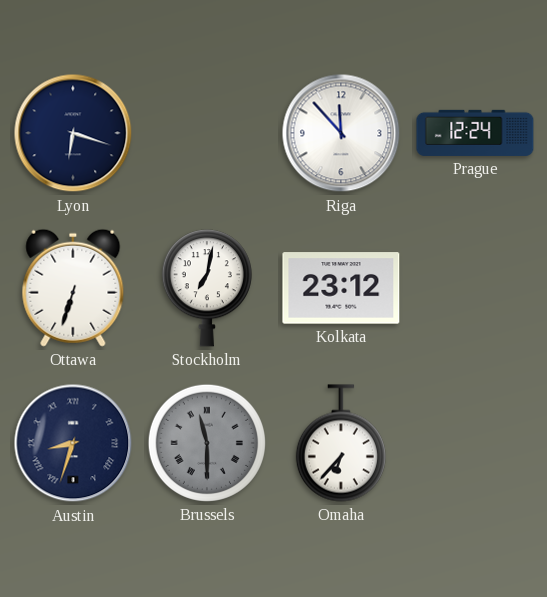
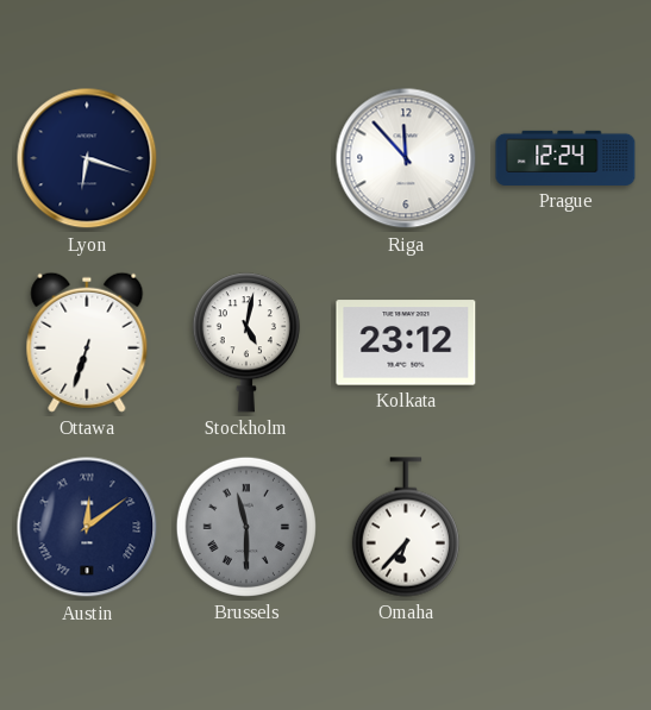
Stockholm: 7:02 -> 5:02
Austin: 8:33 -> 12:09
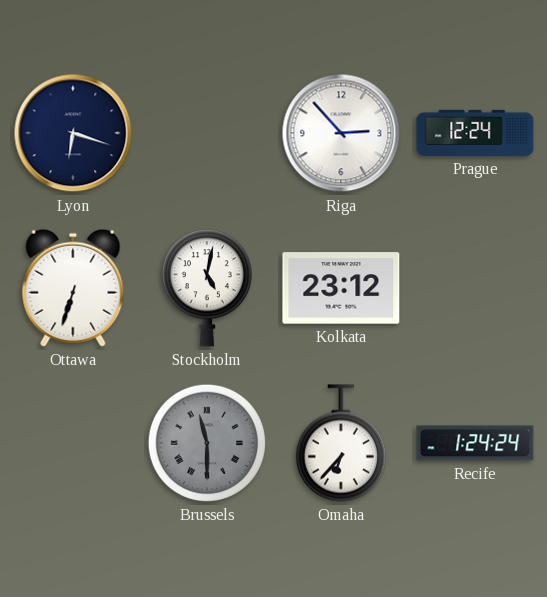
Riga: 11:53 -> 2:53
Austin: 12:09 -> none
Recife: none -> 1:24
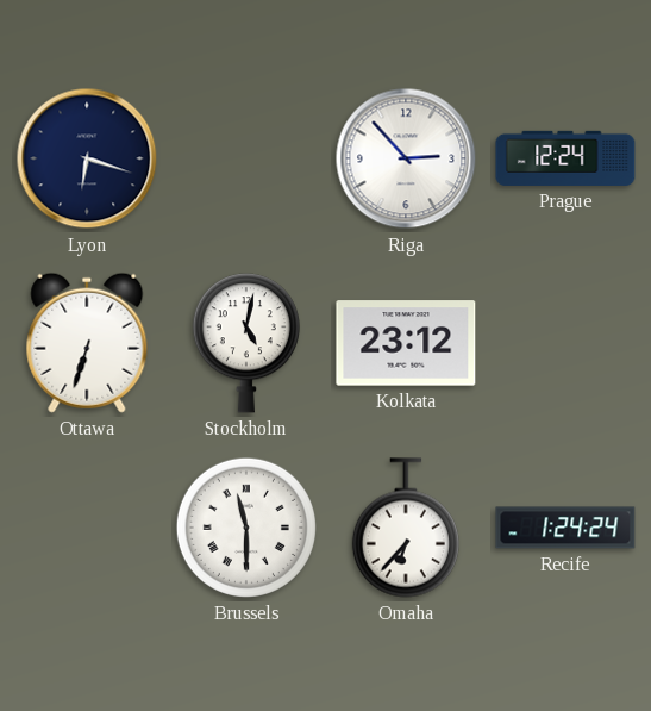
Brussels dial: grey -> white
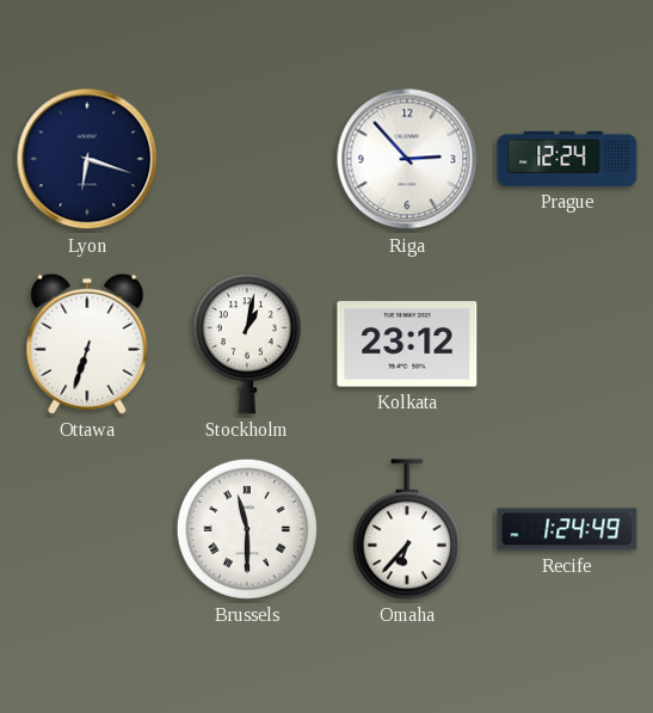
Stockholm: 5:02 -> 1:02
Recife: 1:24:24 -> 1:24:49
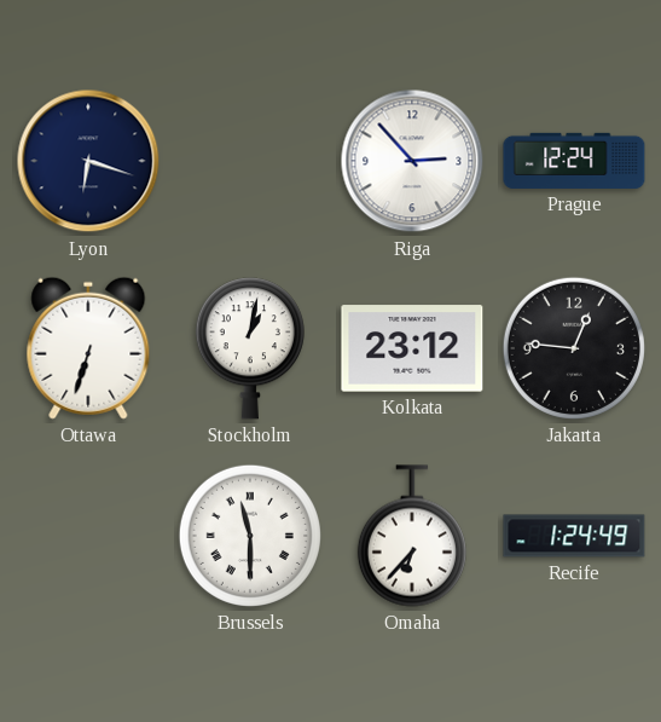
Jakarta: none -> 12:46
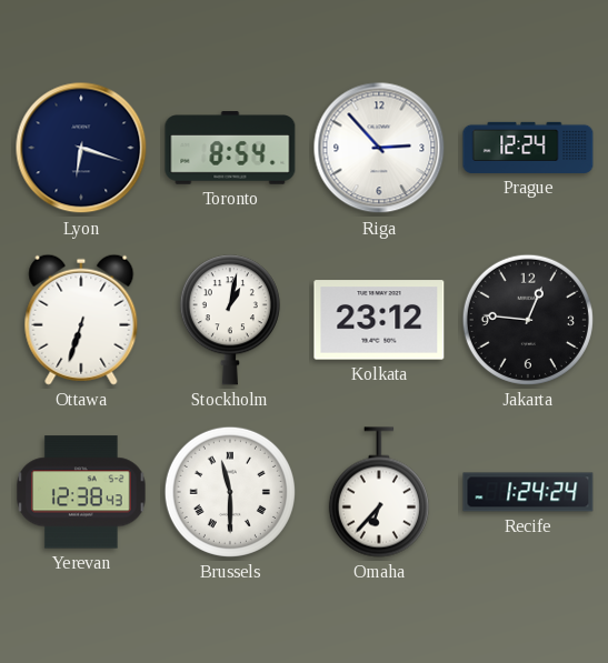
Toronto: none -> 8:54
Yerevan: none -> 12:38
Recife: 1:24:49 -> 1:24:24
